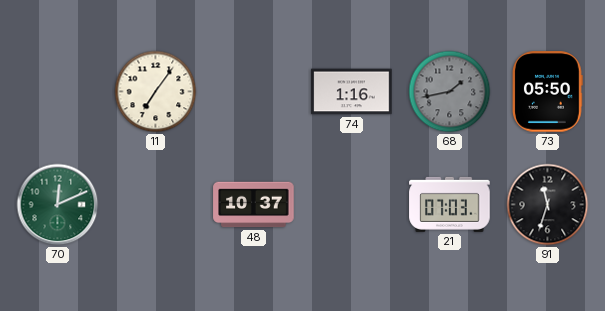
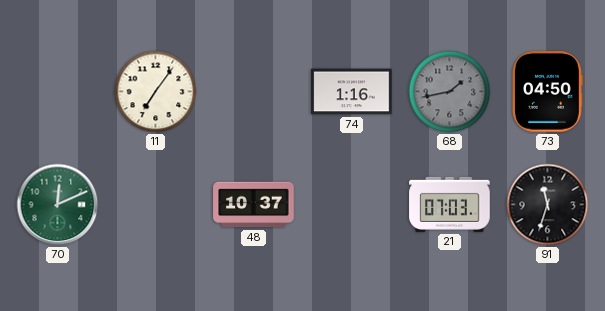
73: 05:50 -> 04:50
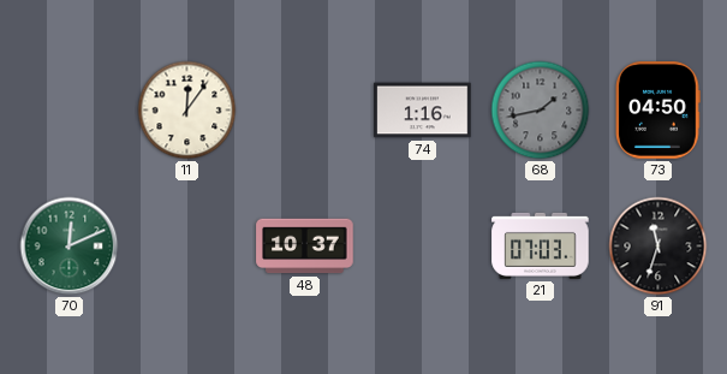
11: 7:06 -> 12:06
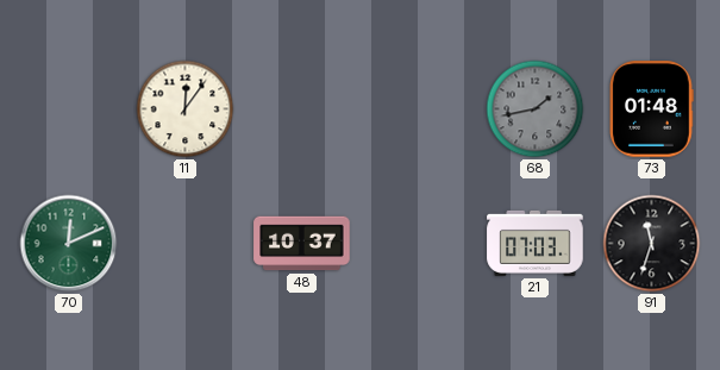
74: 1:16 -> none
73: 04:50 -> 01:48
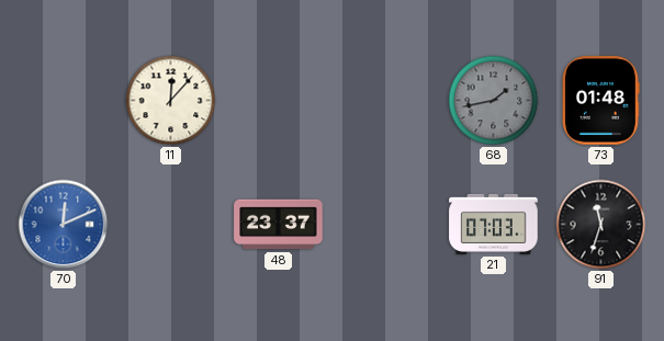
11: 12:06 -> 12:07
70 dial: green -> blue
48: 10:37 -> 23:37
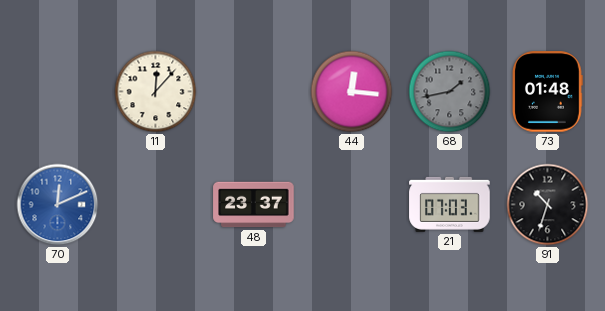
44: none -> 12:16
91: 11:33 -> 10:33
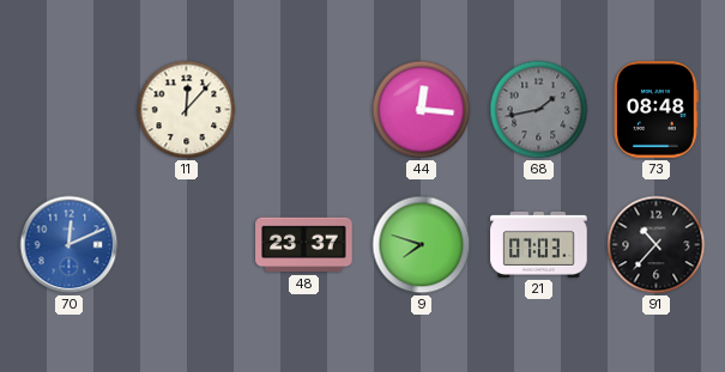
73: 01:48 -> 08:48
9: none -> 7:48
91: 10:33 -> 10:37
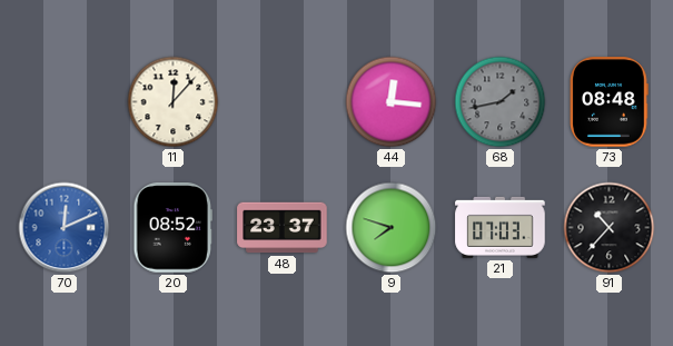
20: none -> 08:52
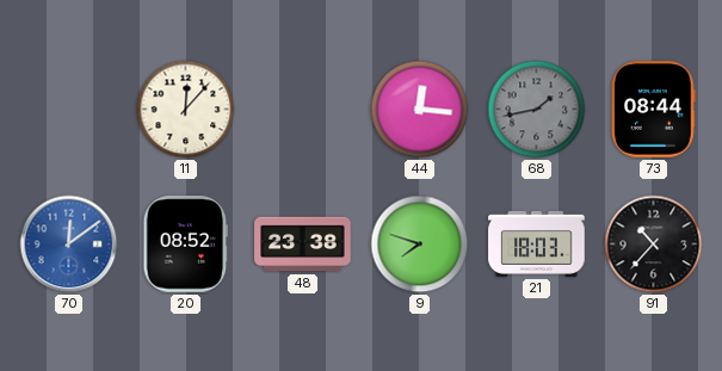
73: 08:48 -> 08:44
70: 12:11 -> 12:09
48: 23:37 -> 23:38
21: 07:03 -> 18:03
